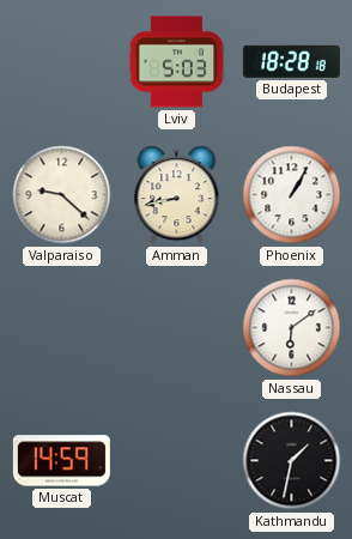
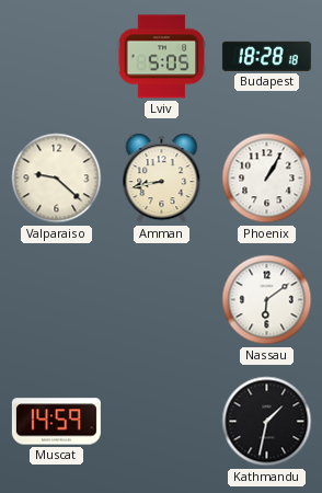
Lviv: 5:03 -> 5:05
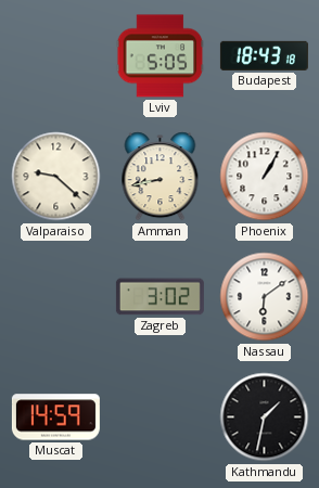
Budapest: 18:28 -> 18:43
Zagreb: none -> 3:02
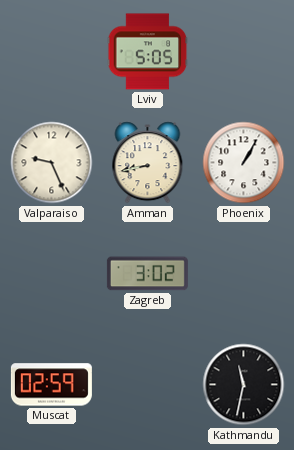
Budapest: 18:43 -> none
Valparaiso: 9:22 -> 9:26
Nassau: 6:09 -> none
Muscat: 14:59 -> 02:59
Kathmandu: 1:32 -> 11:32
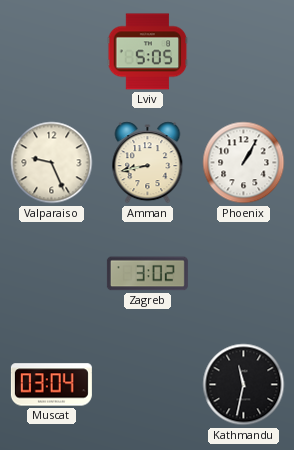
Muscat: 02:59 -> 03:04
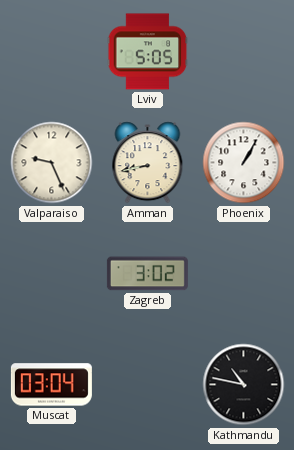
Kathmandu: 11:32 -> 10:47
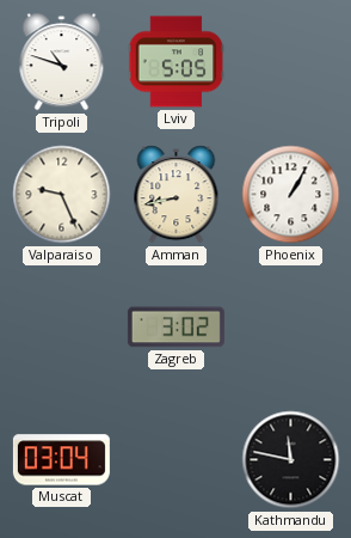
Tripoli: none -> 10:48
Kathmandu: 10:47 -> 11:47
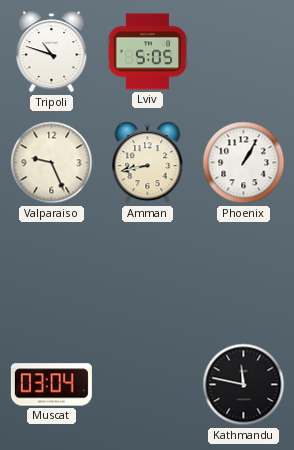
Zagreb: 3:02 -> none
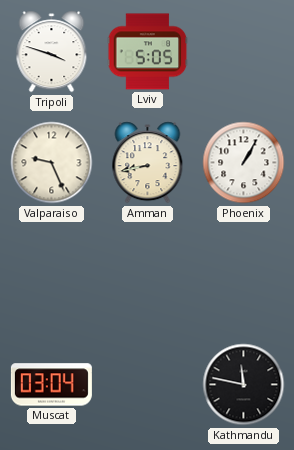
Tripoli: 10:48 -> 3:48
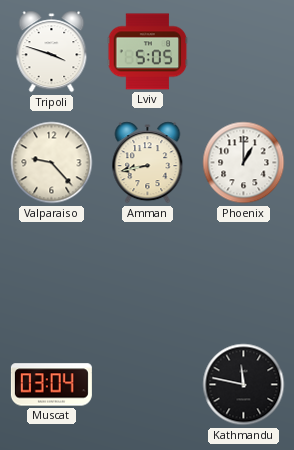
Valparaiso: 9:26 -> 9:23
Phoenix: 1:05 -> 1:00
